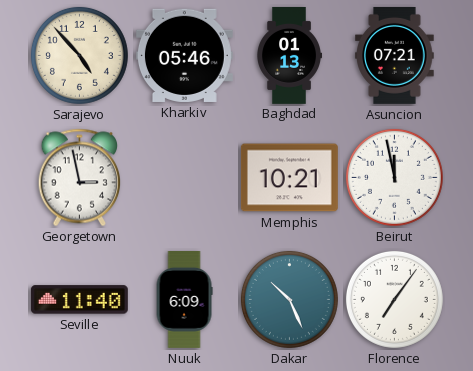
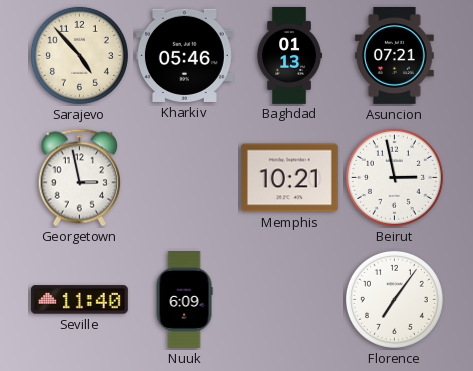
Beirut: 11:58 -> 2:58
Dakar: 10:26 -> none
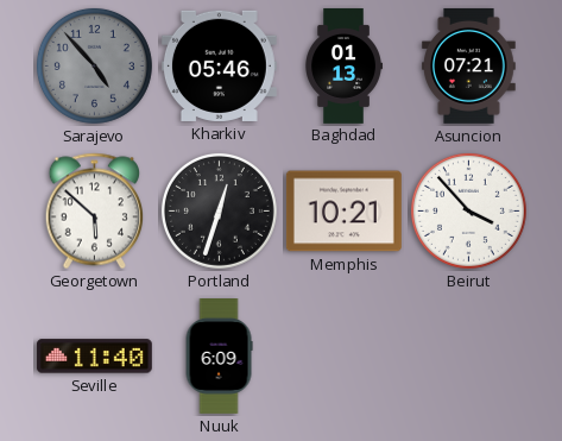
Sarajevo dial: cream -> grey
Georgetown: 2:58 -> 5:52
Portland: none -> 12:33
Beirut: 2:58 -> 3:53
Florence: 7:06 -> none
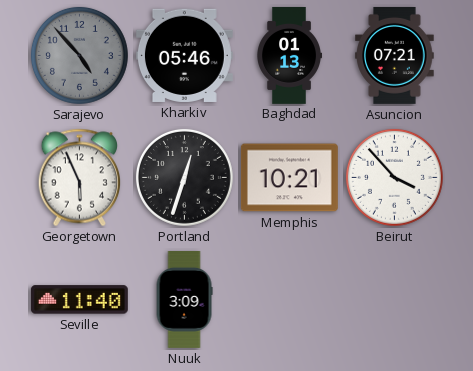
Georgetown: 5:52 -> 5:56
Nuuk: 6:09 -> 3:09
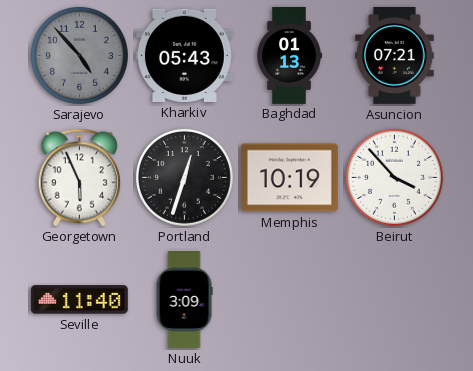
Kharkiv: 05:46 -> 05:43
Memphis: 10:21 -> 10:19
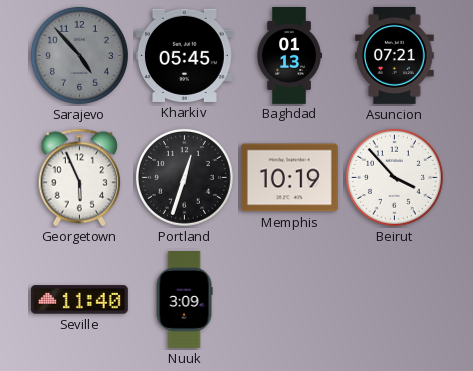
Kharkiv: 05:43 -> 05:45
